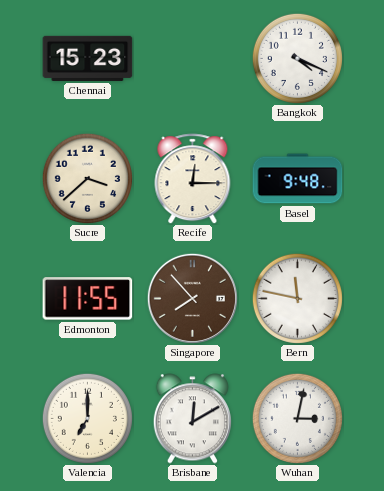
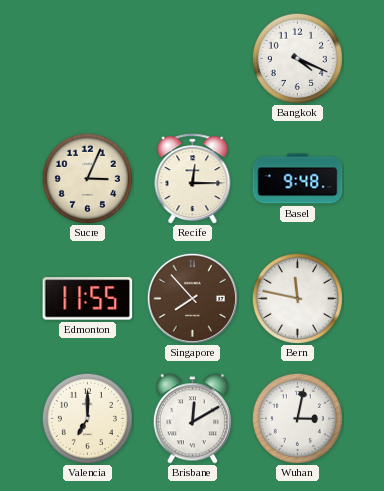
Chennai: 15:23 -> none
Sucre: 3:38 -> 3:04
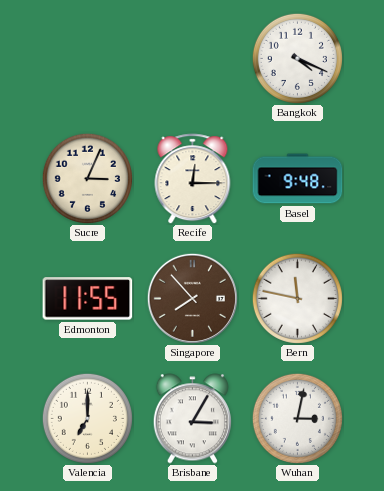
Brisbane: 12:10 -> 3:05
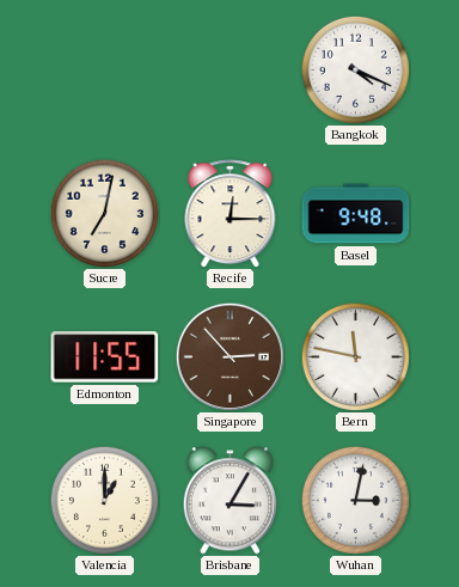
Sucre: 3:04 -> 7:02
Singapore: 7:53 -> 2:53
Valencia: 7:00 -> 1:00
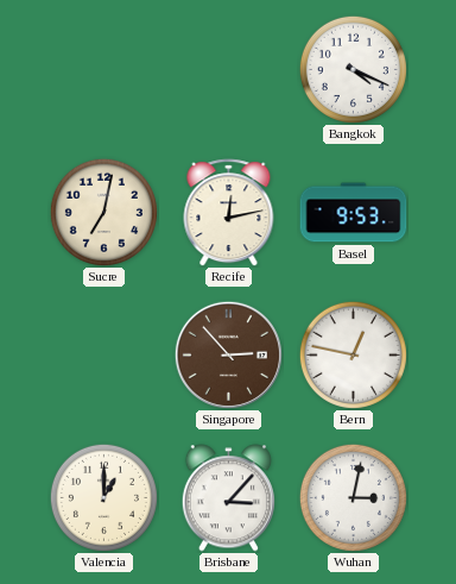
Recife: 12:15 -> 12:13
Basel: 9:48 -> 9:53
Edmonton: 11:55 -> none
Bern: 11:47 -> 12:47
Brisbane: 3:05 -> 3:07
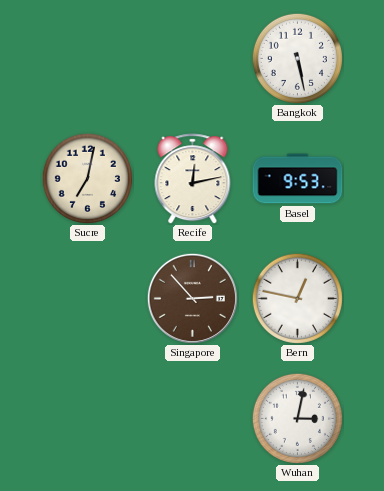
Bangkok: 4:19 -> 5:28
Valencia: 1:00 -> none
Brisbane: 3:07 -> none
